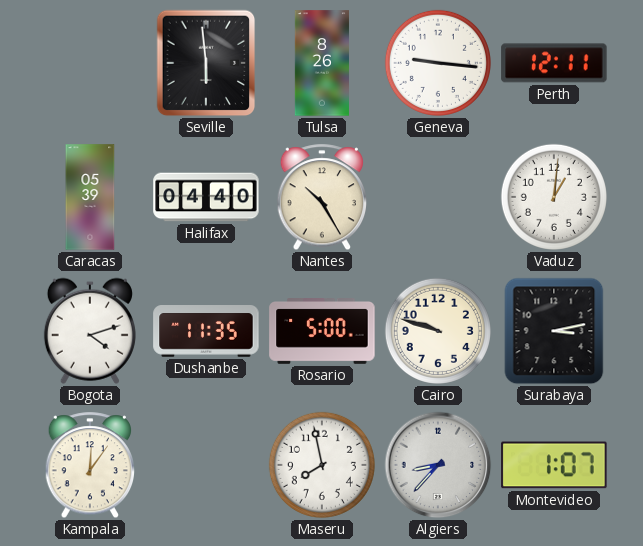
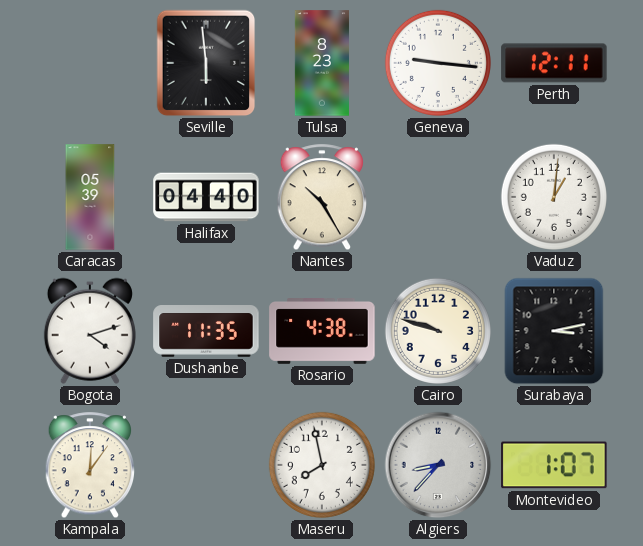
Tulsa: 8:26 -> 8:23
Rosario: 5:00 -> 4:38
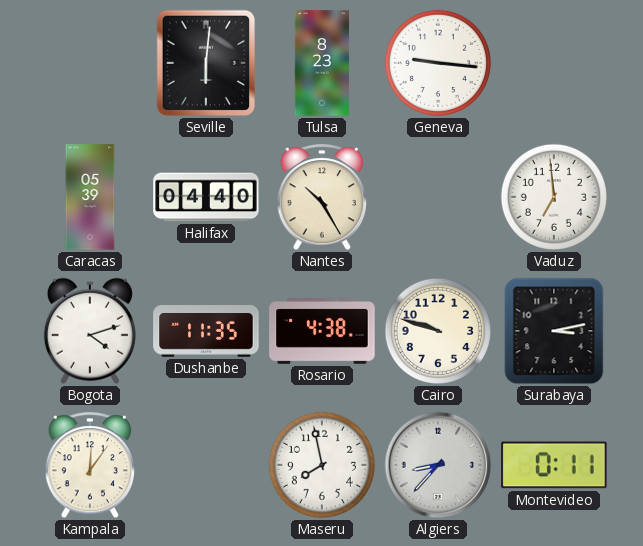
Seville: 5:59 -> 6:01
Perth: 12:11 -> none
Vaduz: 1:01 -> 6:59
Montevideo: 1:07 -> 0:11
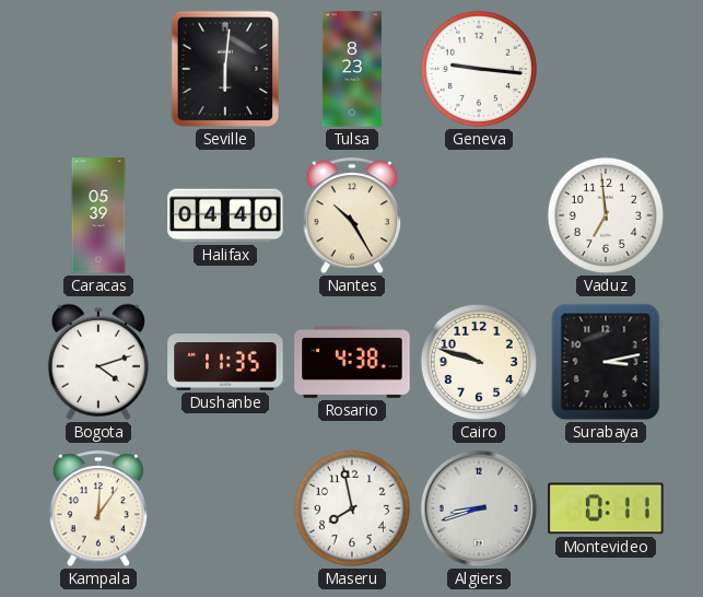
Algiers: 8:37 -> 8:42
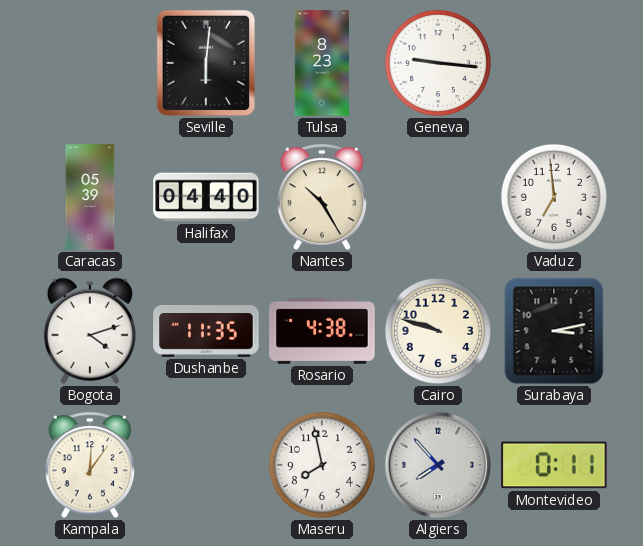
Algiers: 8:42 -> 7:53
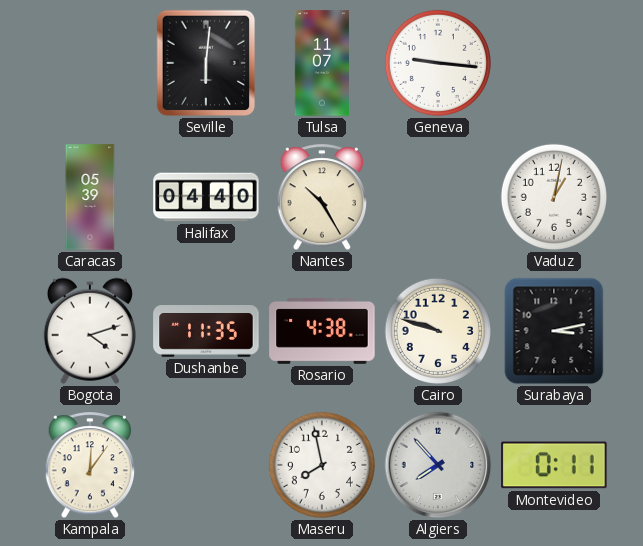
Tulsa: 8:23 -> 11:07
Vaduz: 6:59 -> 1:02
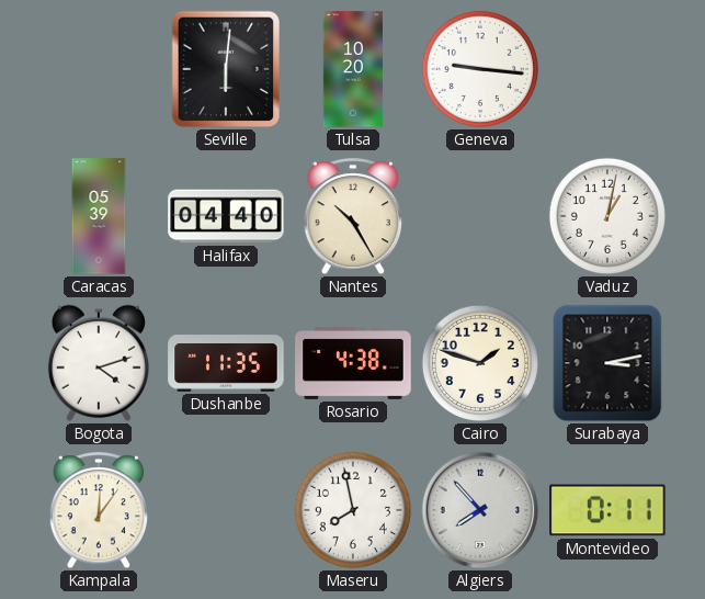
Tulsa: 11:07 -> 10:20
Cairo: 9:48 -> 1:48
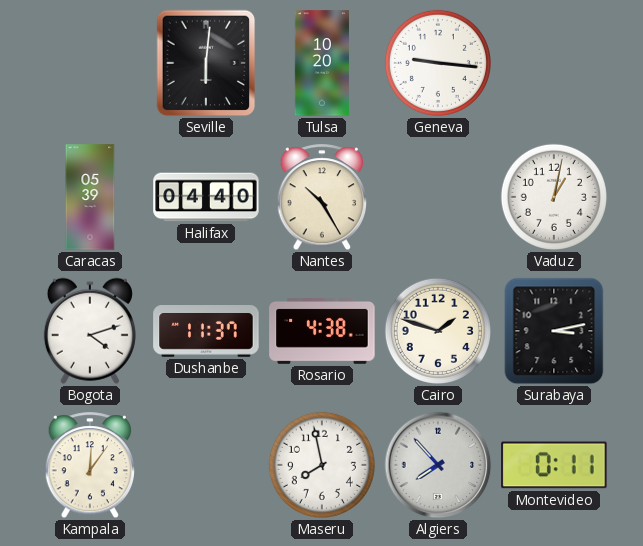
Dushanbe: 11:35 -> 11:37
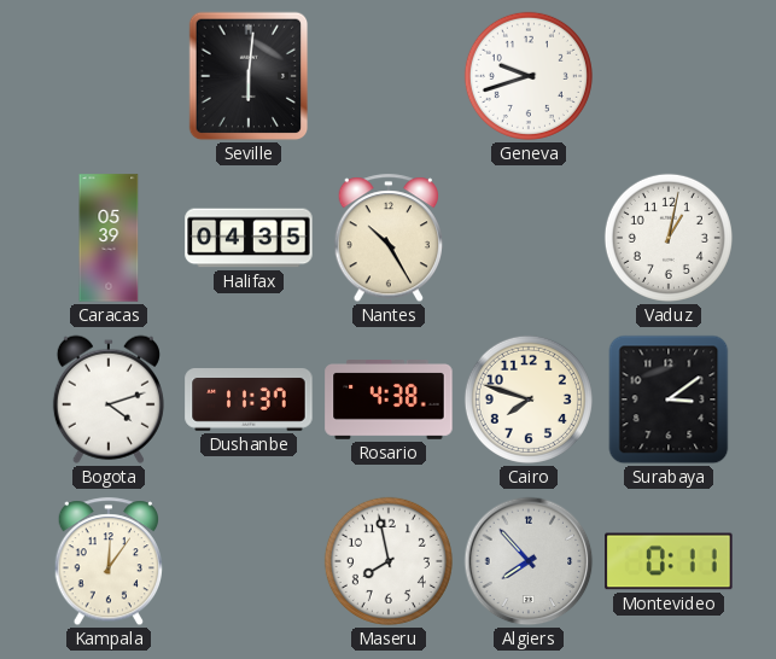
Tulsa: 10:20 -> none
Geneva: 9:16 -> 9:42
Halifax: 04:40 -> 04:35
Cairo: 1:48 -> 7:48
Surabaya: 3:13 -> 3:09
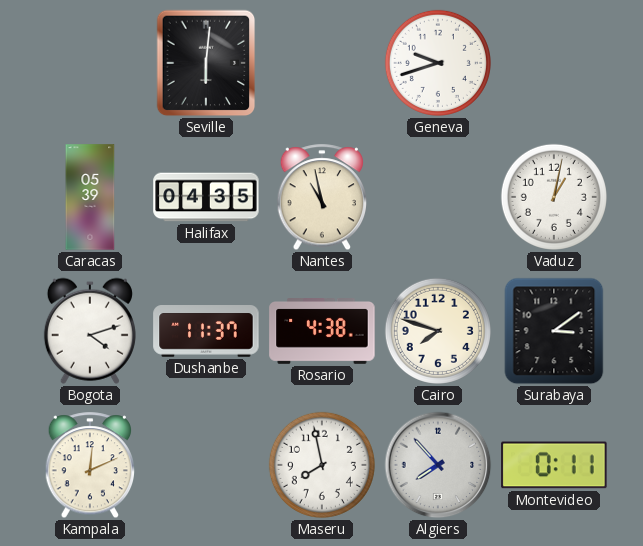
Nantes: 10:25 -> 10:58
Kampala: 12:06 -> 12:11
